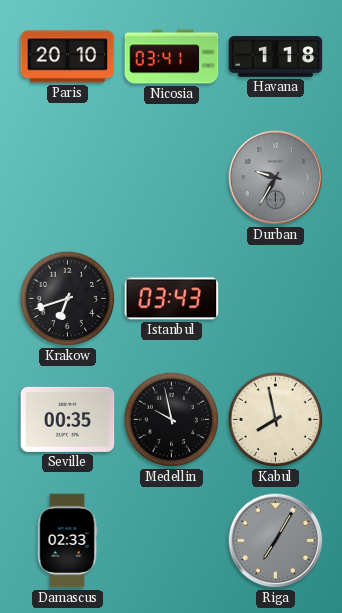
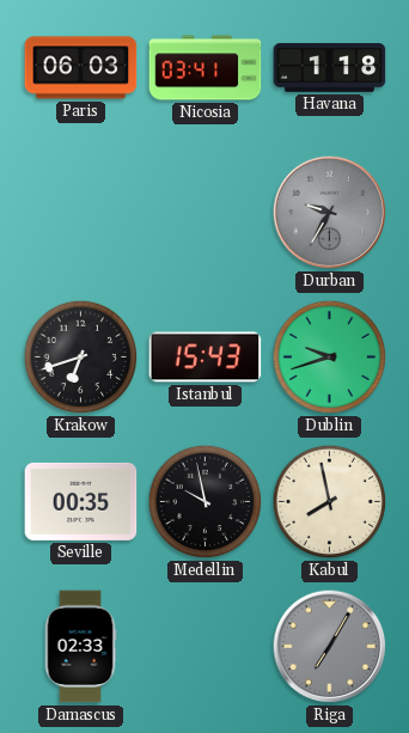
Paris: 20:10 -> 06:03
Istanbul: 03:43 -> 15:43
Dublin: none -> 9:42
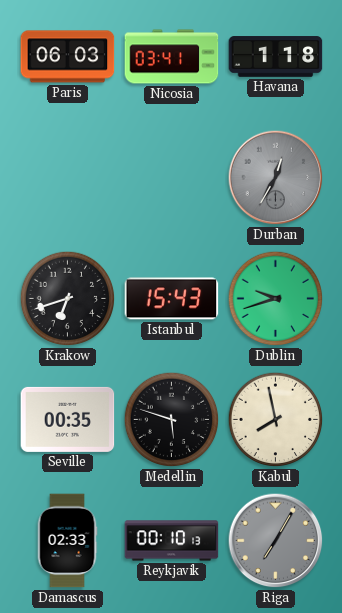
Durban: 9:35 -> 12:35
Medellin: 9:58 -> 5:48
Reykjavik: none -> 00:10
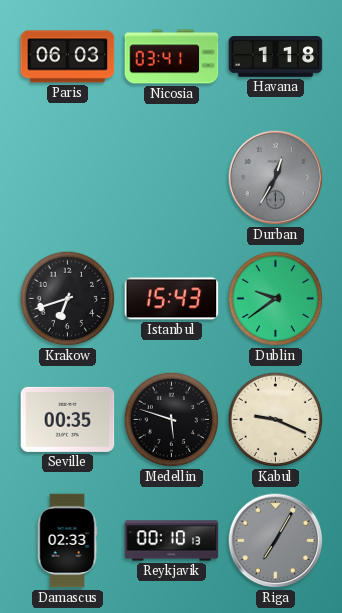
Dublin: 9:42 -> 9:39
Kabul: 7:58 -> 9:19
